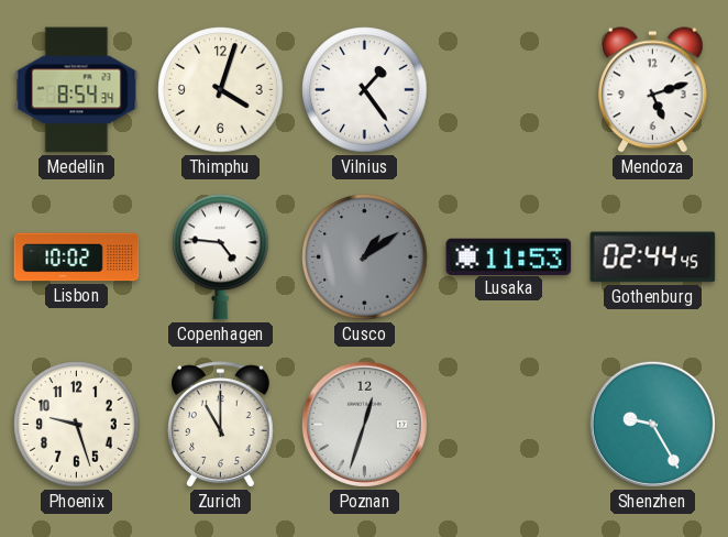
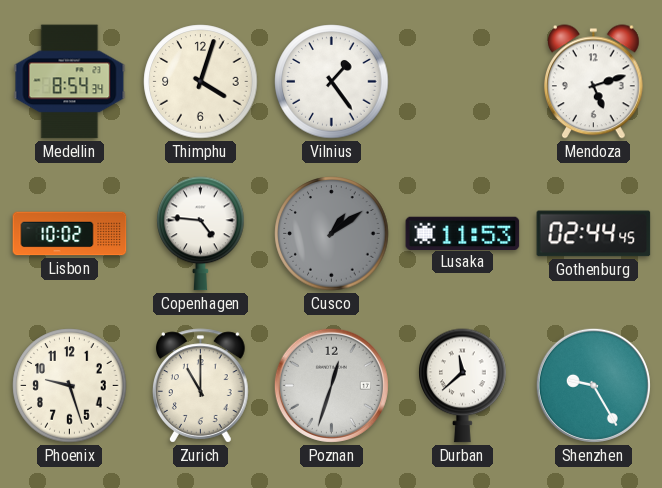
Durban: none -> 11:38
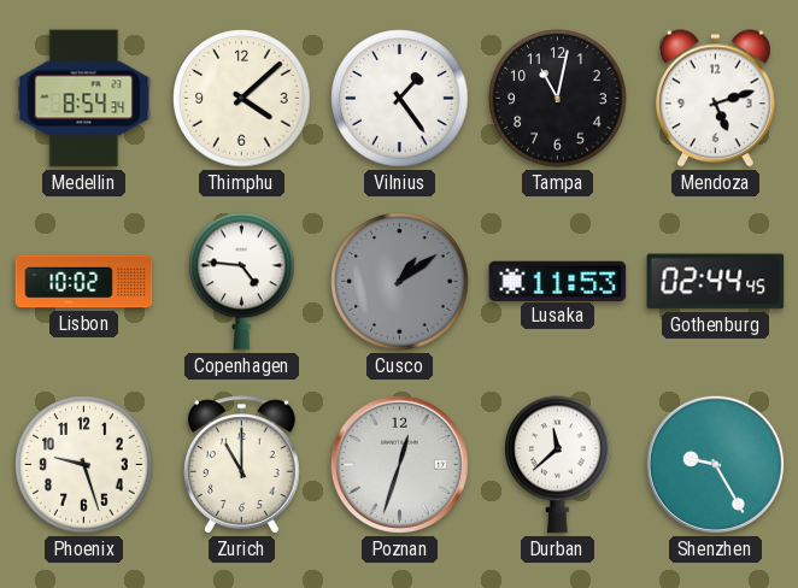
Thimphu: 4:03 -> 4:08
Tampa: none -> 11:02
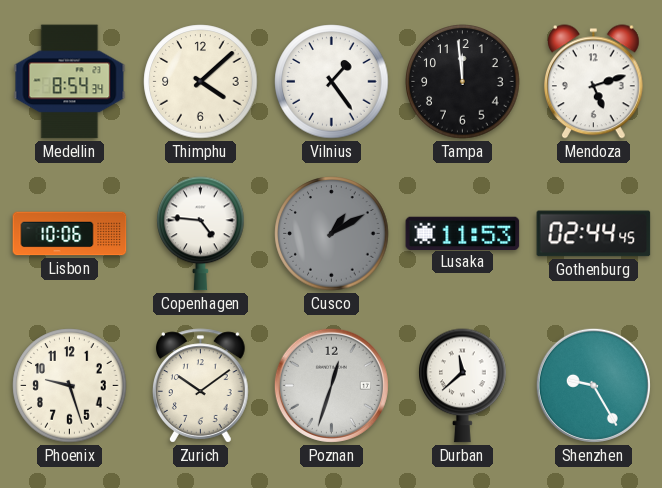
Tampa: 11:02 -> 11:59
Lisbon: 10:02 -> 10:06
Cusco: 1:09 -> 1:10
Zurich: 11:00 -> 10:09
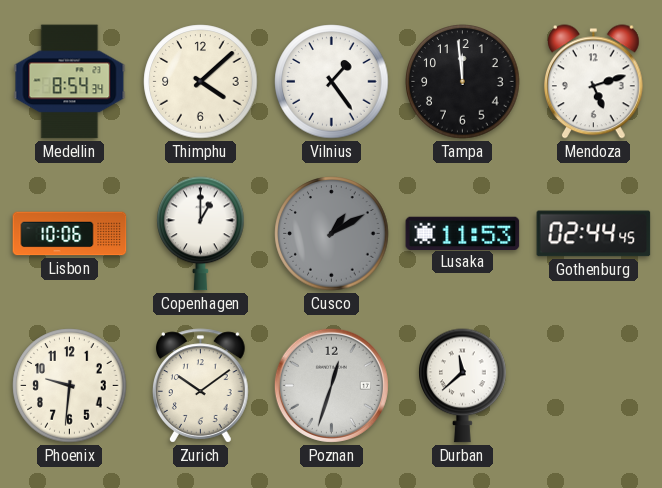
Copenhagen: 4:46 -> 1:00
Phoenix: 9:27 -> 9:31
Shenzhen: 9:25 -> none
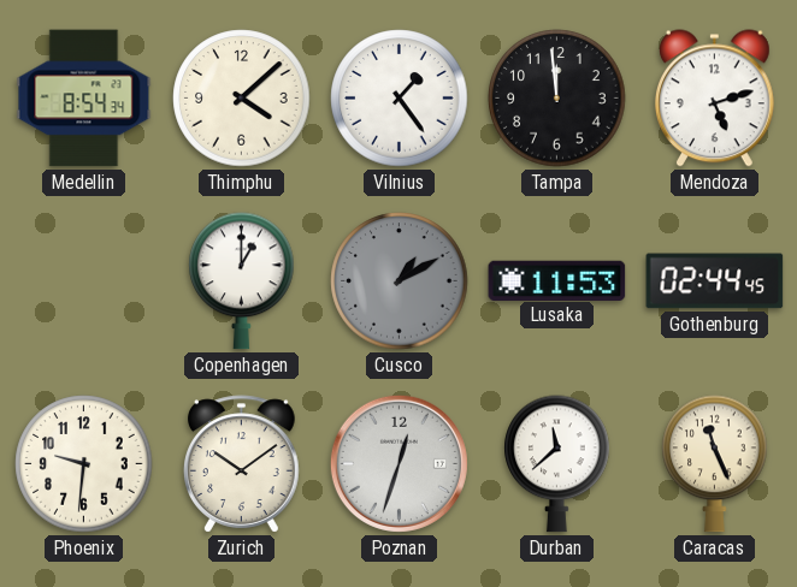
Lisbon: 10:06 -> none
Caracas: none -> 11:26
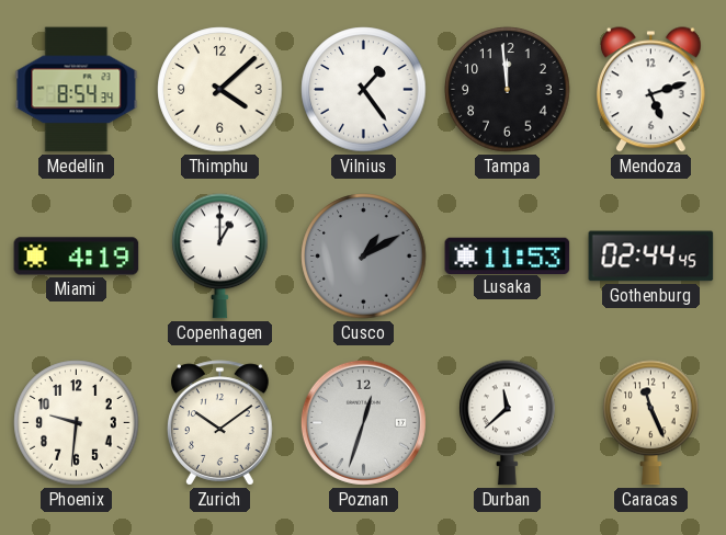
Miami: none -> 4:19
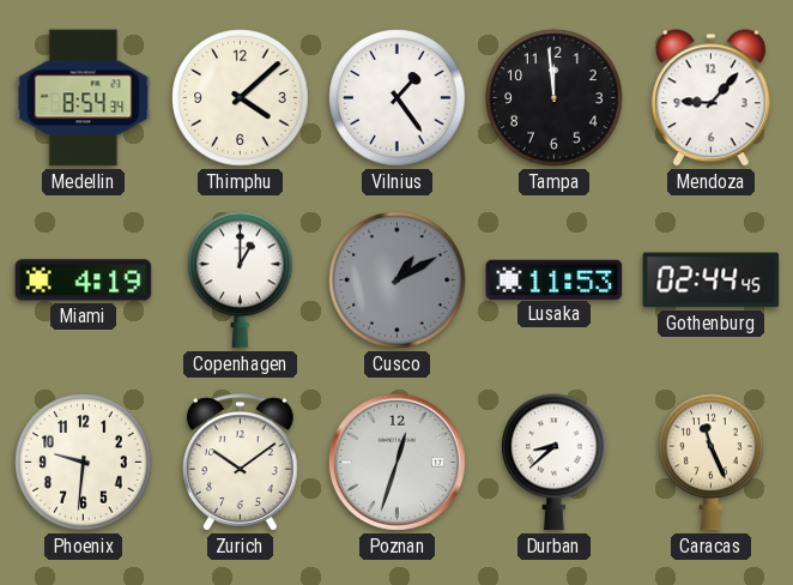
Mendoza: 5:12 -> 9:07
Durban: 11:38 -> 8:38
